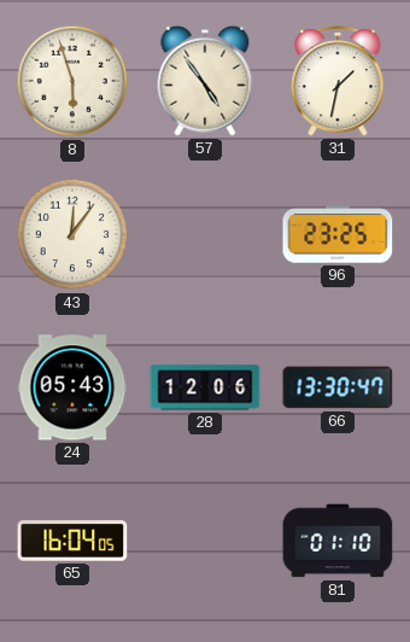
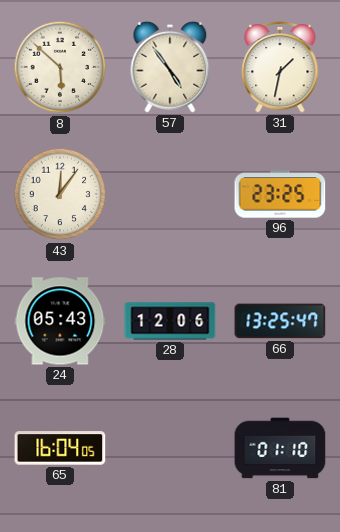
8: 5:57 -> 5:52
66: 13:30 -> 13:25
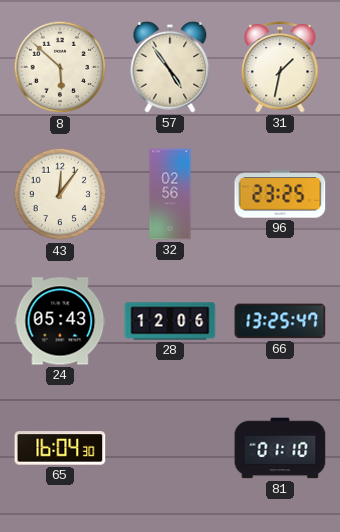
32: none -> 02:56
65: 16:04:05 -> 16:04:30
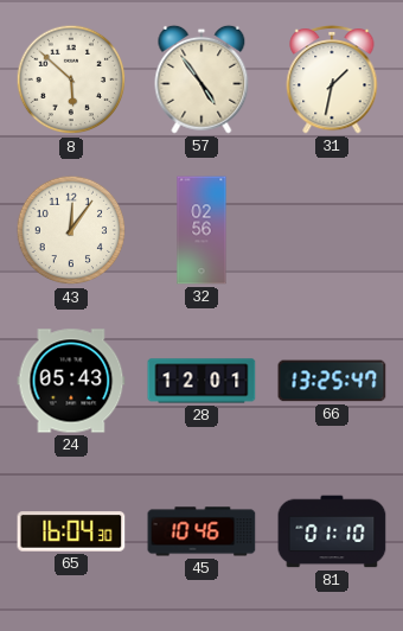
96: 23:25 -> none
28: 12:06 -> 12:01
45: none -> 10:46
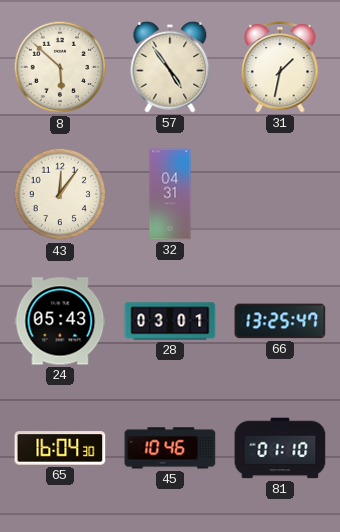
32: 02:56 -> 04:31
28: 12:01 -> 03:01
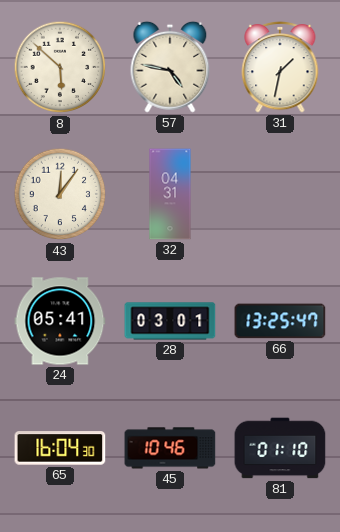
57: 4:54 -> 4:47
24: 05:43 -> 05:41
